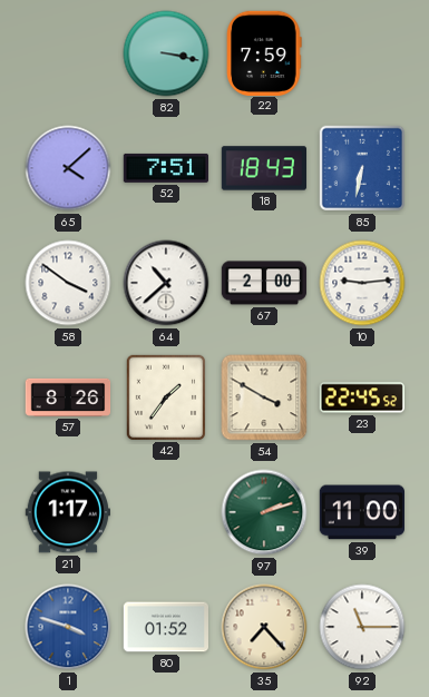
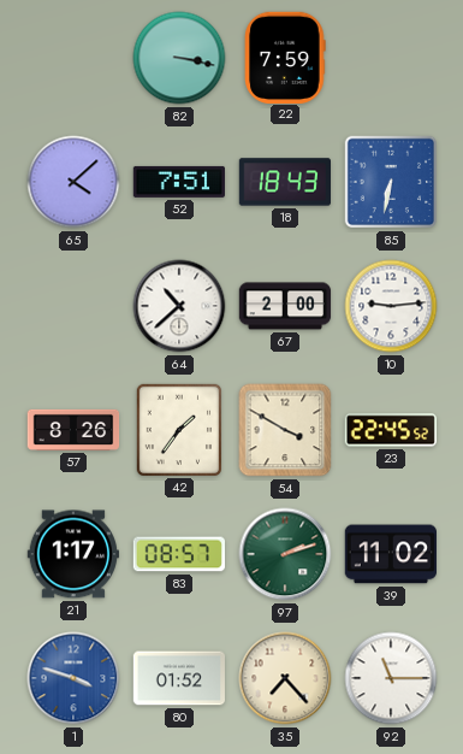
58: 3:51 -> none
83: none -> 08:57
39: 11:00 -> 11:02
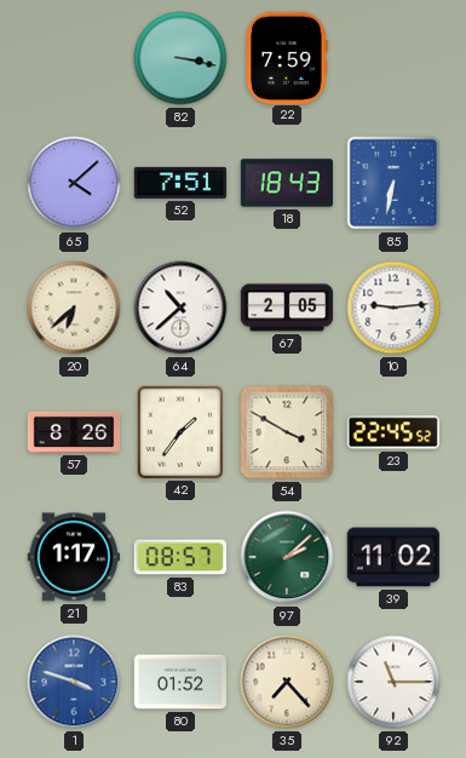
20: none -> 6:38
67: 2:00 -> 2:05
97: 2:12 -> 2:08
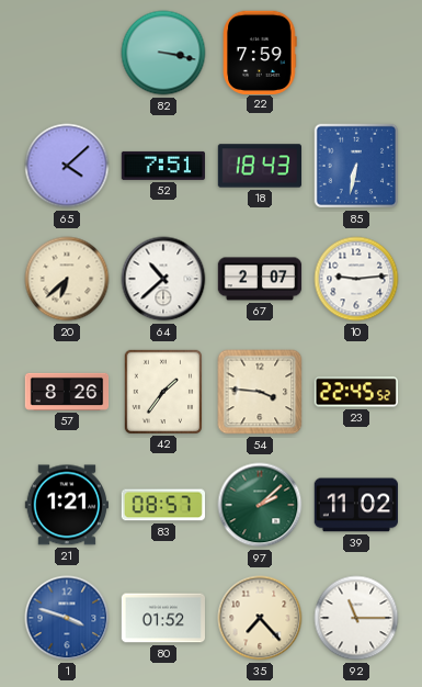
67: 2:05 -> 2:07
54: 3:50 -> 3:46
21: 1:17 -> 1:21
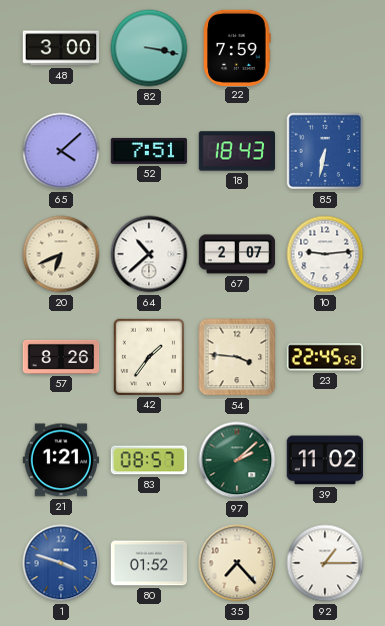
48: none -> 3:00
20: 6:38 -> 6:41
92: 11:15 -> 1:15
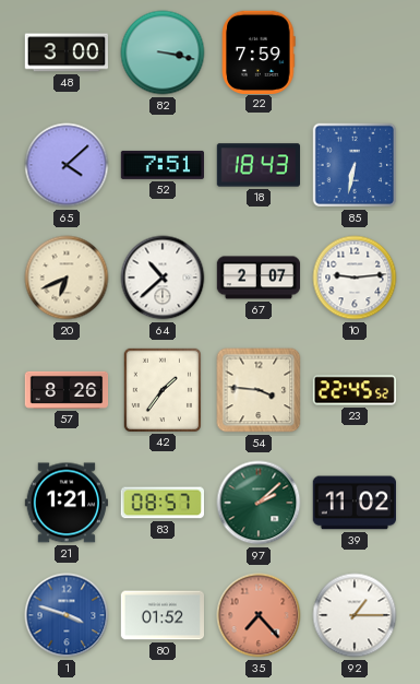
35 dial: cream -> salmon
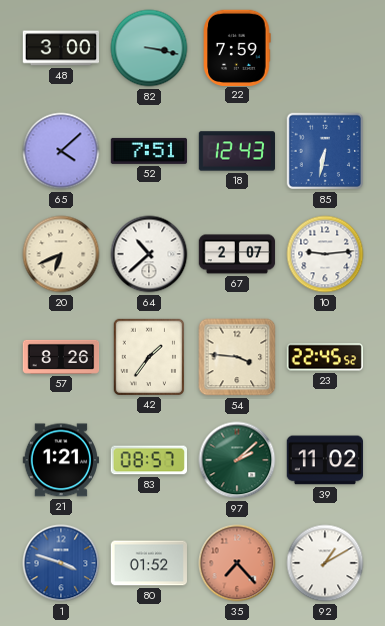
18: 18:43 -> 12:43
92: 1:15 -> 1:10
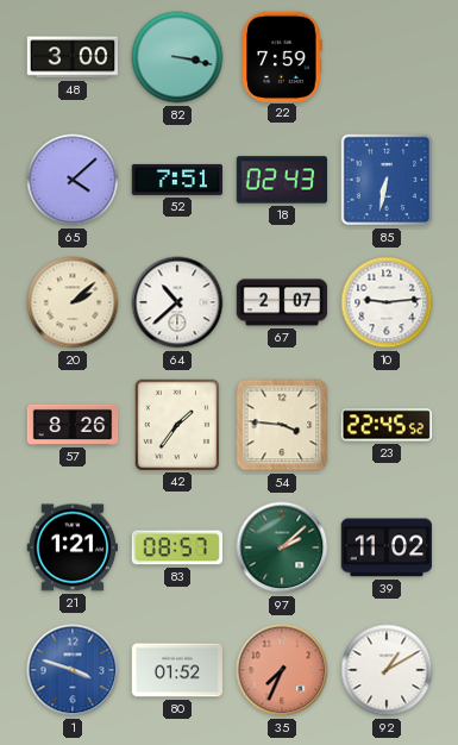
18: 12:43 -> 02:43
20: 6:41 -> 2:08
35: 7:23 -> 7:34
